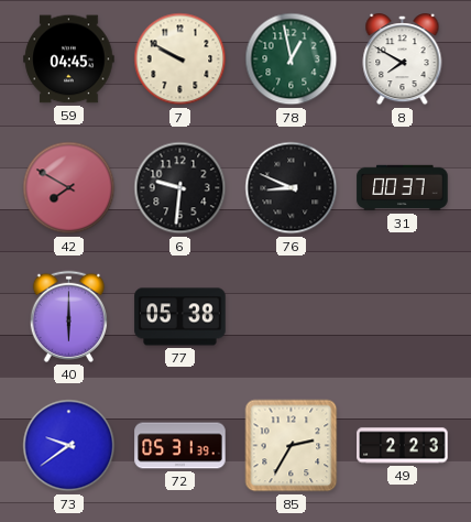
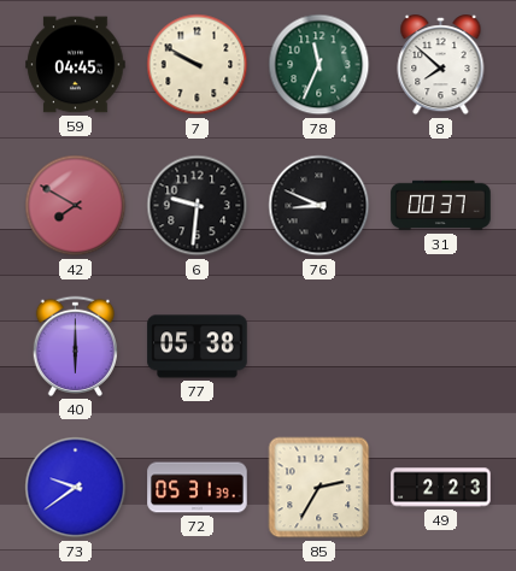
78: 12:58 -> 11:34
8: 7:50 -> 7:52
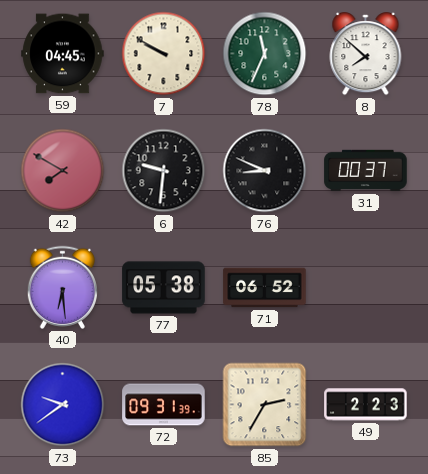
40: 6:00 -> 6:29
71: none -> 06:52
72: 05:31 -> 09:31
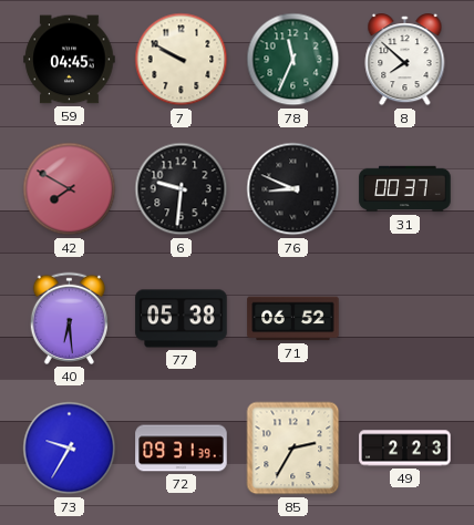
73: 9:39 -> 9:35
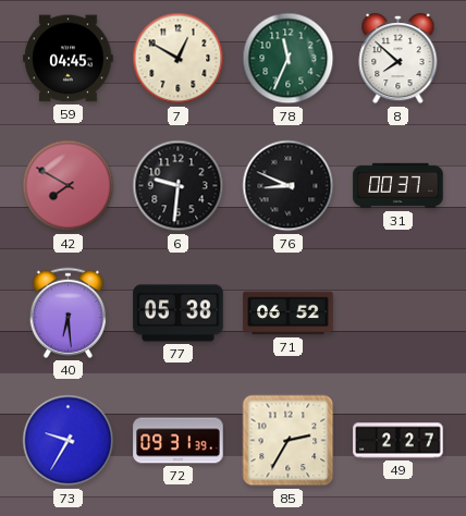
7: 9:50 -> 12:50
49: 2:23 -> 2:27
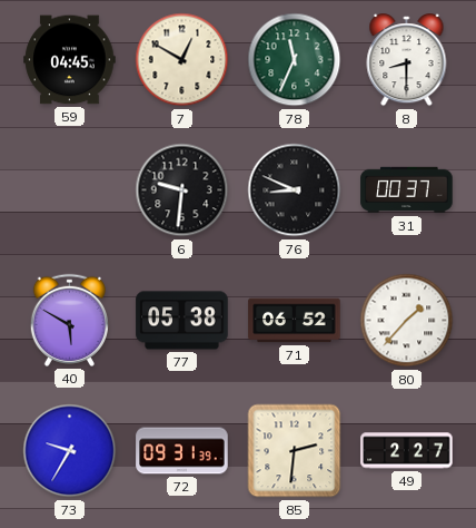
8: 7:52 -> 8:30
42: 7:50 -> none
40: 6:29 -> 5:50
80: none -> 1:37
85: 2:35 -> 2:31
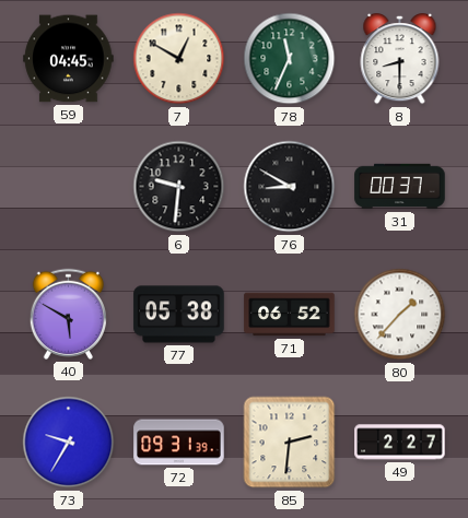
76: 8:49 -> 8:50
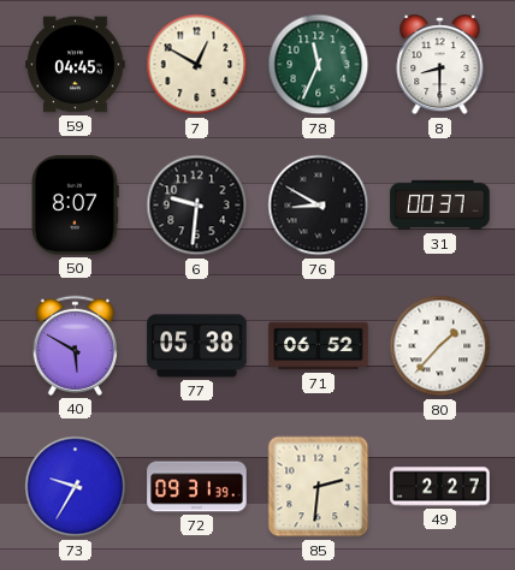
50: none -> 8:07
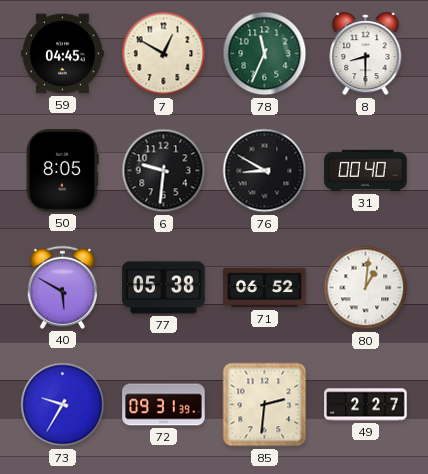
50: 8:07 -> 8:05
31: 00:37 -> 00:40
80: 1:37 -> 1:01
